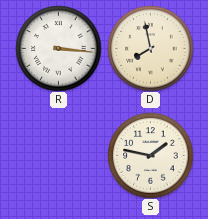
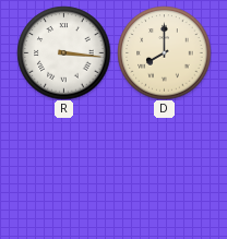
D: 7:58 -> 8:00
S: 1:47 -> none
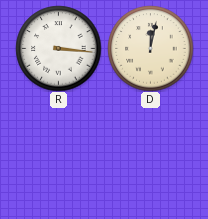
D: 8:00 -> 12:02
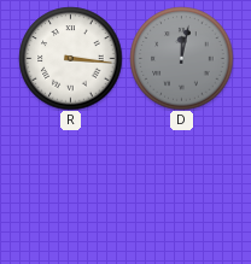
D dial: cream -> grey
